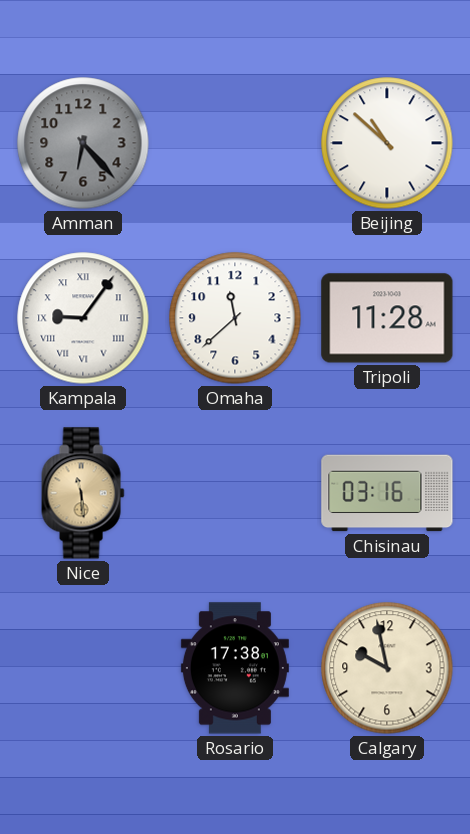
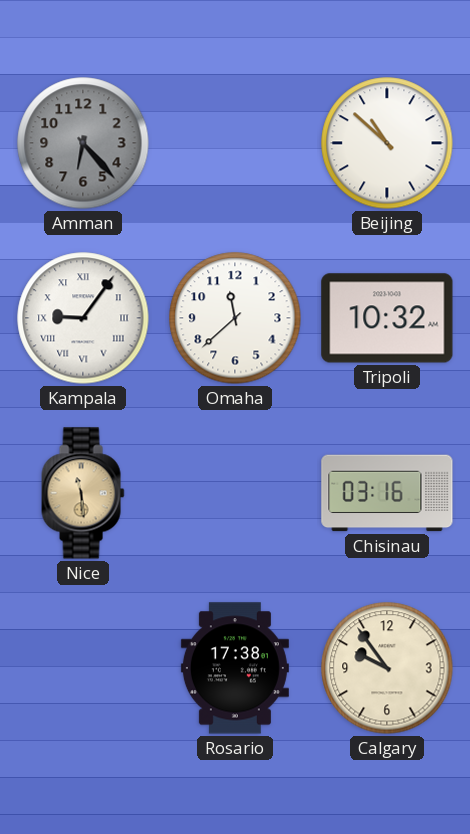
Tripoli: 11:28 -> 10:32
Calgary: 9:58 -> 9:54
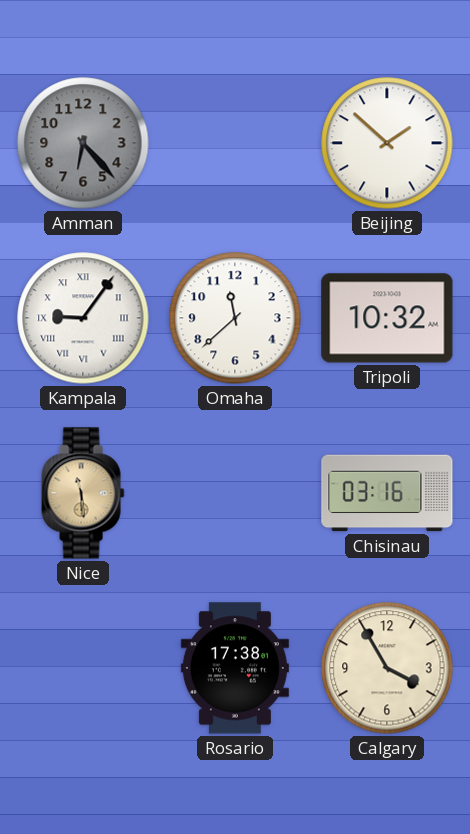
Beijing: 10:52 -> 1:52
Calgary: 9:54 -> 3:55
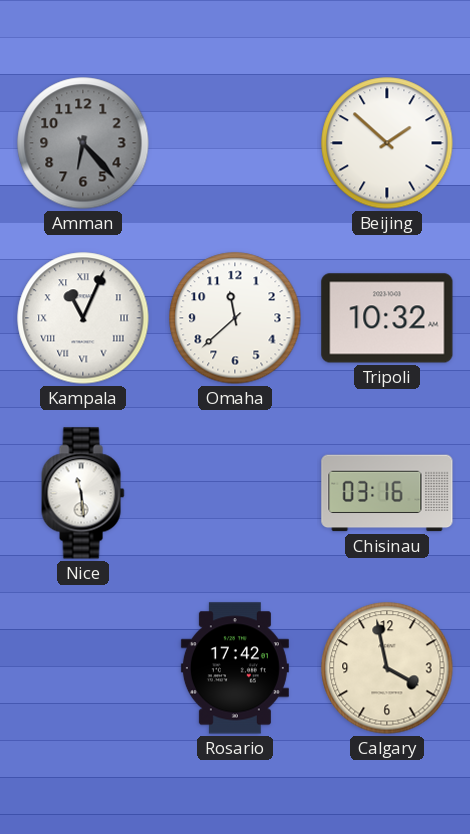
Kampala: 9:06 -> 11:04
Nice dial: champagne -> white
Rosario: 17:38 -> 17:42
Calgary: 3:55 -> 3:58
